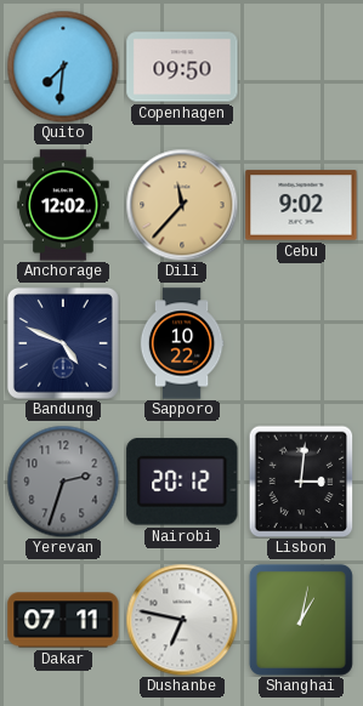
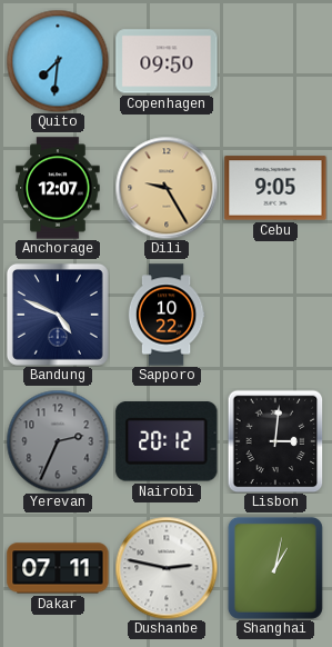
Anchorage: 12:02 -> 12:07
Dili: 11:37 -> 9:25
Cebu: 9:02 -> 9:05
Yerevan: 2:33 -> 2:34
Dushanbe: 6:47 -> 2:47
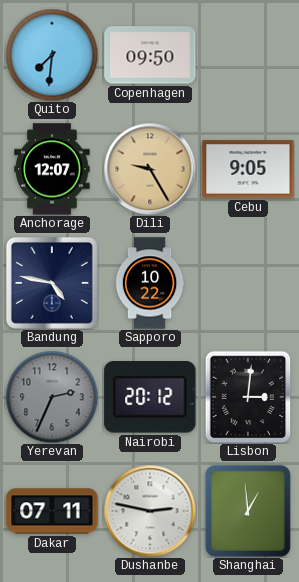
Bandung: 4:49 -> 4:47
Shanghai: 1:02 -> 12:59
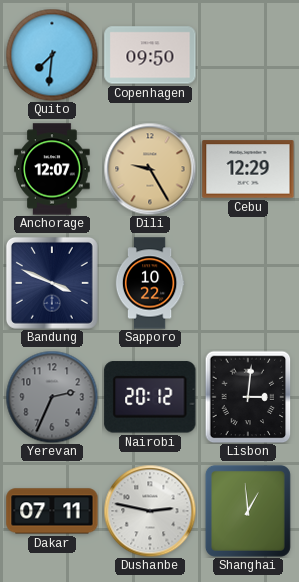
Cebu: 9:05 -> 12:29
Bandung: 4:47 -> 3:49
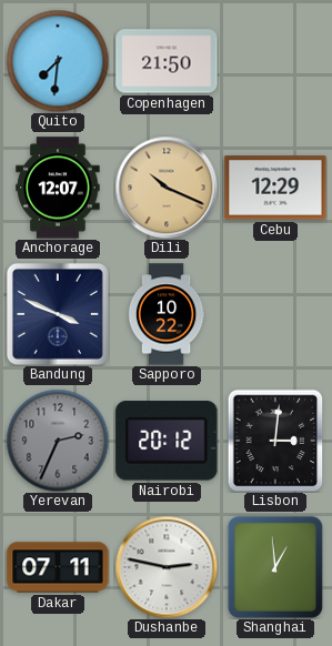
Copenhagen: 09:50 -> 21:50
Dili: 9:25 -> 10:19
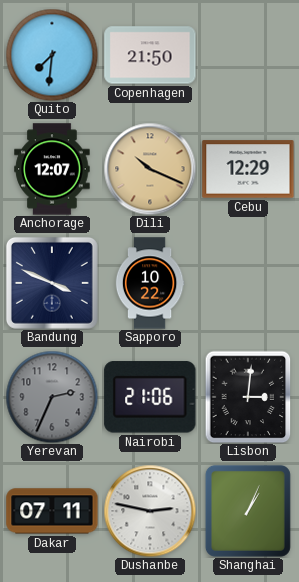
Nairobi: 20:12 -> 21:06
Shanghai: 12:59 -> 1:04
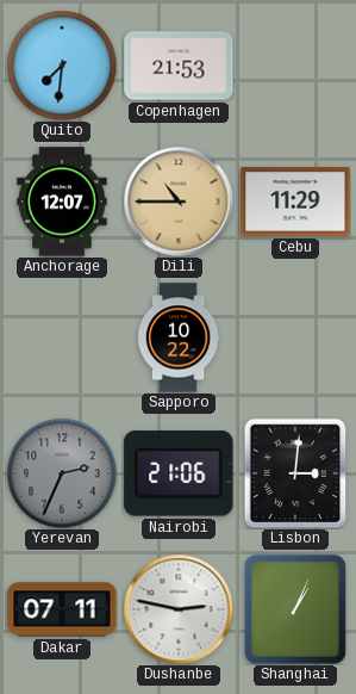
Copenhagen: 21:50 -> 21:53
Dili: 10:19 -> 10:45
Cebu: 12:29 -> 11:29
Bandung: 3:49 -> none
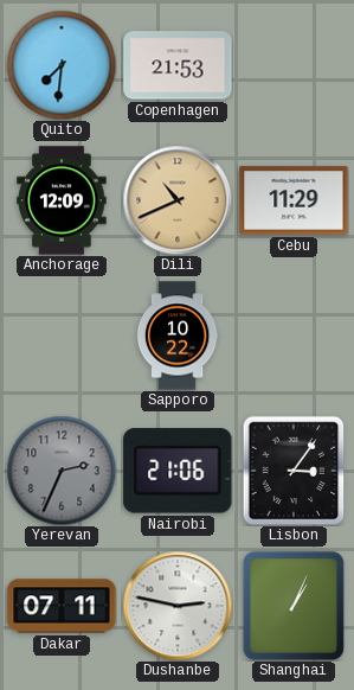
Anchorage: 12:07 -> 12:09
Dili: 10:45 -> 10:41
Lisbon: 3:01 -> 3:06
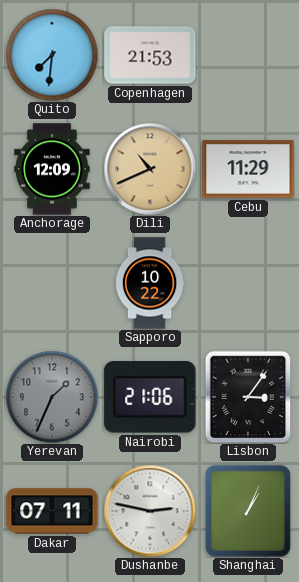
Yerevan: 2:34 -> 1:34
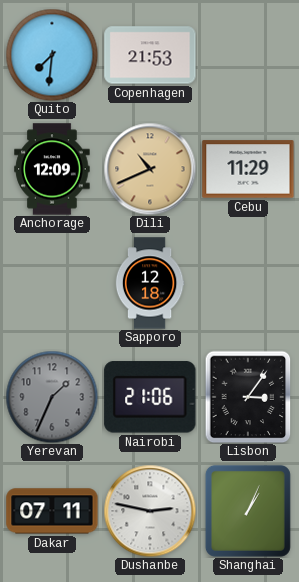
Sapporo: 10:22 -> 12:18
